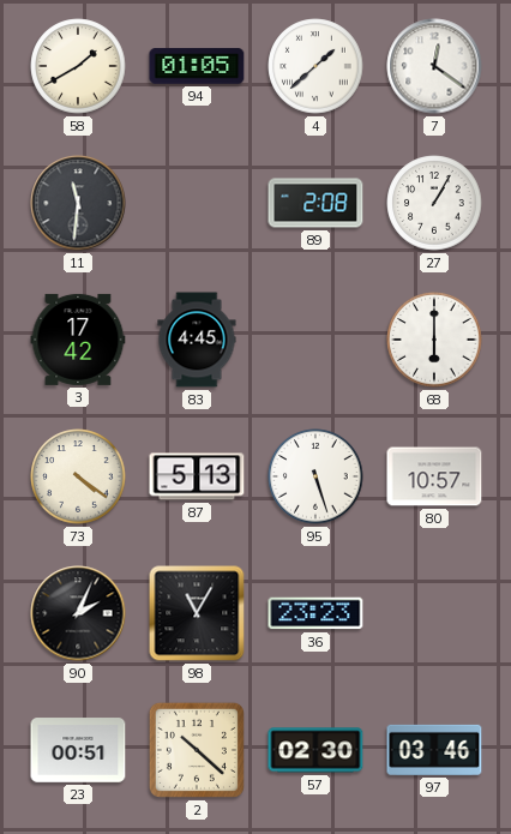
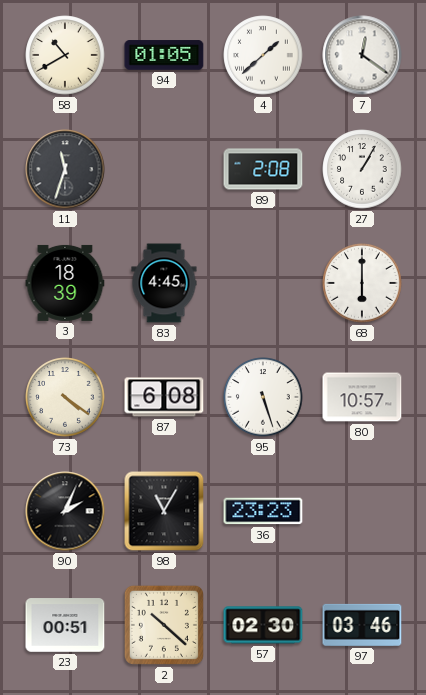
58: 1:40 -> 10:40
11: 11:31 -> 11:33
3: 17:42 -> 18:39
87: 5:13 -> 6:08
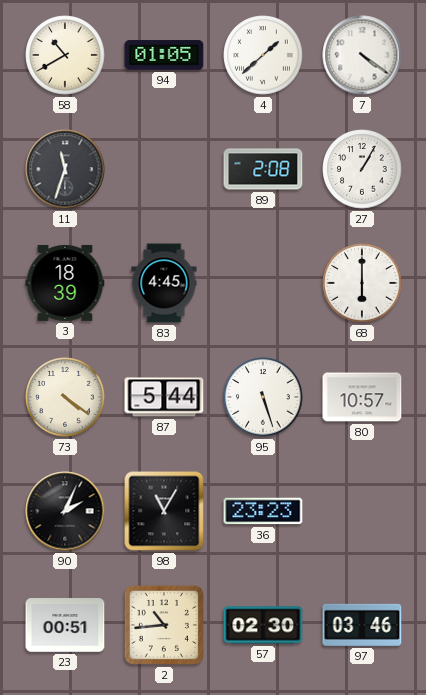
7: 12:21 -> 4:21
87: 6:08 -> 5:44
2: 10:22 -> 10:44
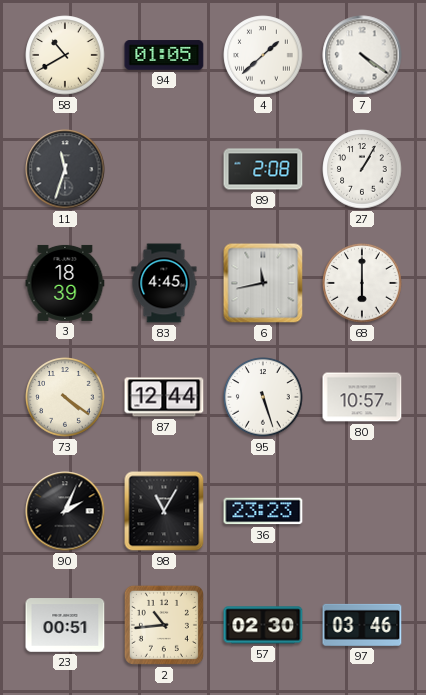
6: none -> 11:43
87: 5:44 -> 12:44
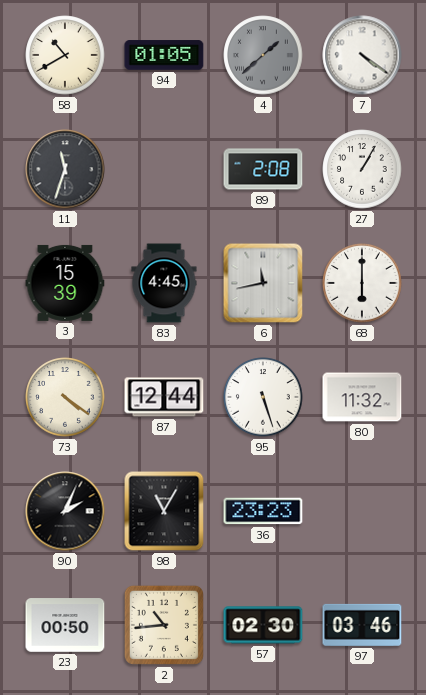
4 dial: white -> grey
3: 18:39 -> 15:39
80: 10:57 -> 11:32
23: 00:51 -> 00:50
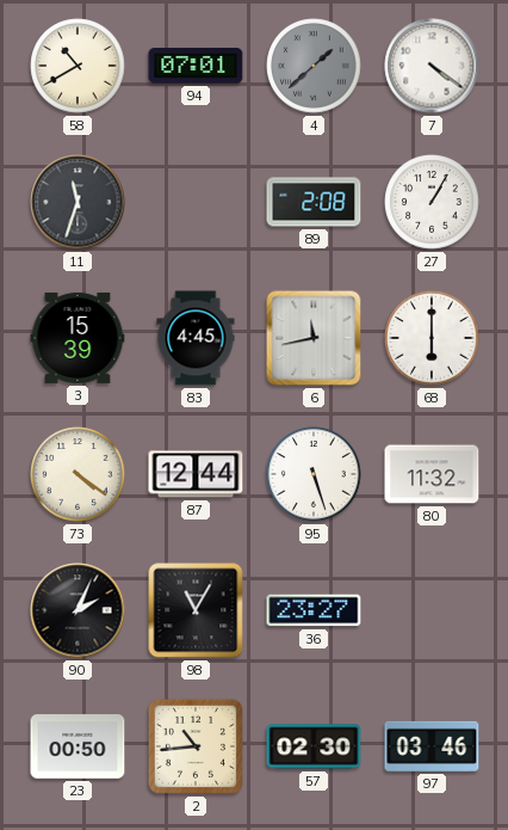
94: 01:05 -> 07:01
36: 23:23 -> 23:27
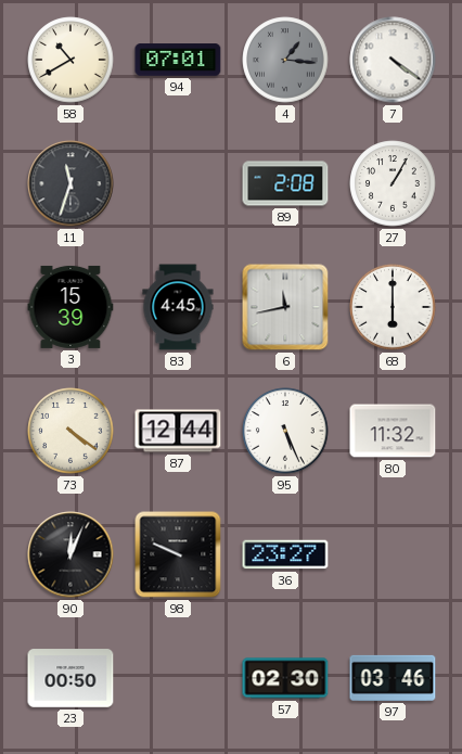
4: 1:38 -> 1:16
95: 5:27 -> 5:26
90: 2:04 -> 12:04
98: 11:05 -> 9:49
2: 10:44 -> none
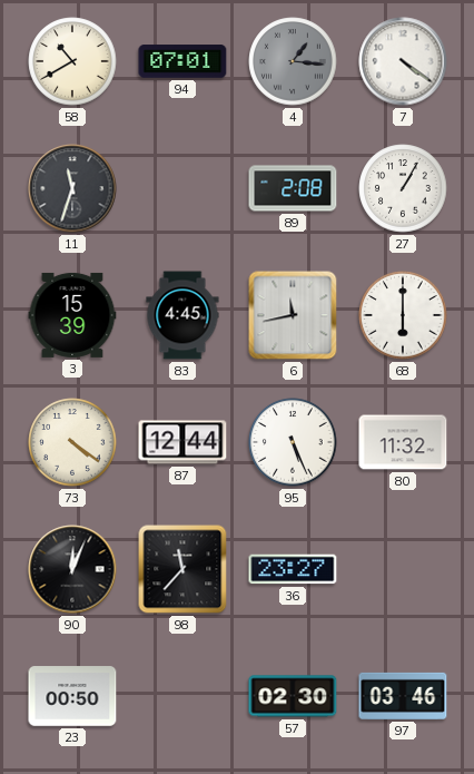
98: 9:49 -> 11:37
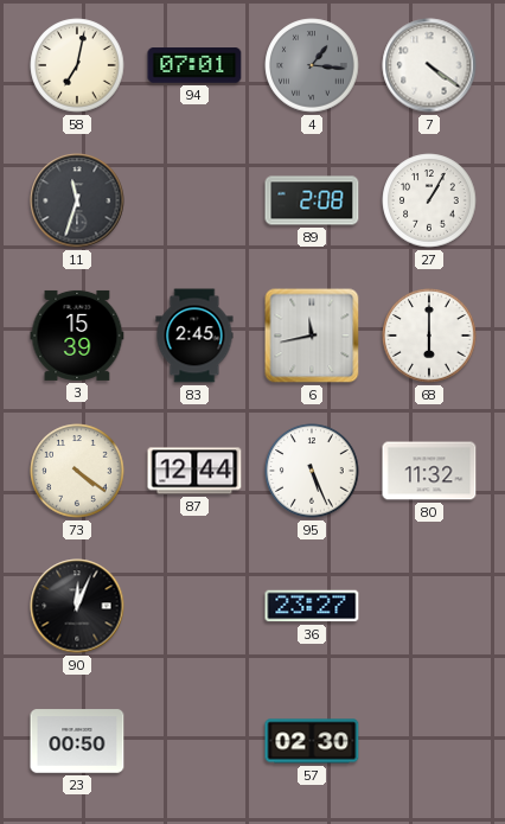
58: 10:40 -> 7:02
83: 4:45 -> 2:45
98: 11:37 -> none
97: 03:46 -> none
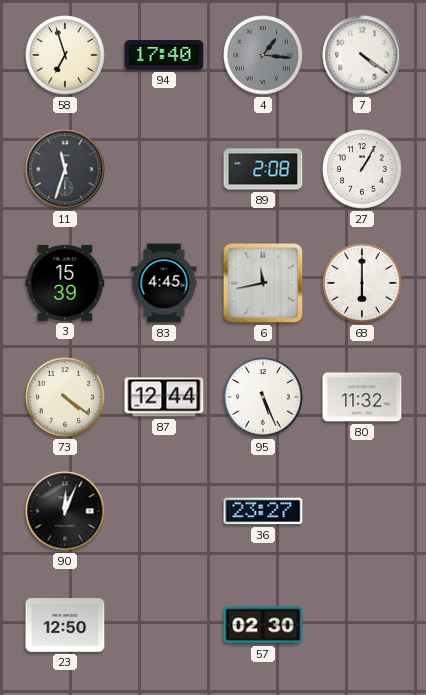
58: 7:02 -> 6:57
94: 07:01 -> 17:40
83: 2:45 -> 4:45
23: 00:50 -> 12:50
